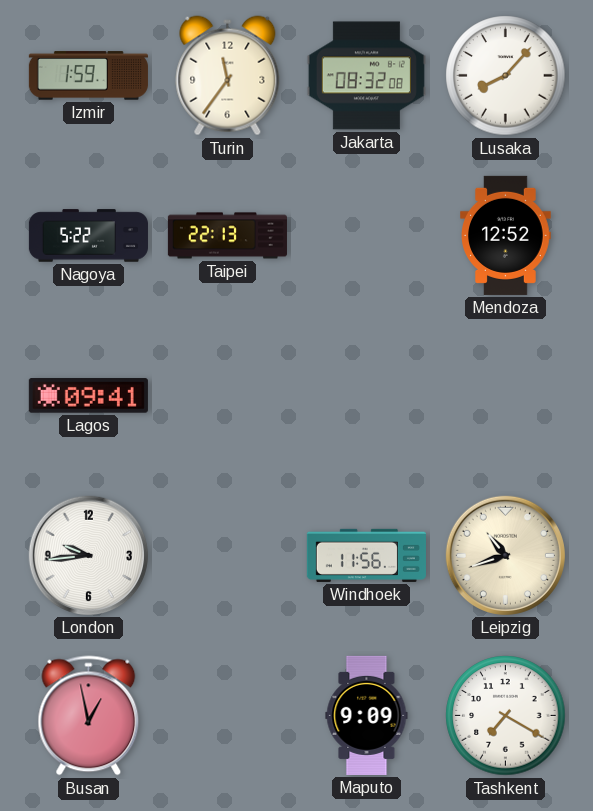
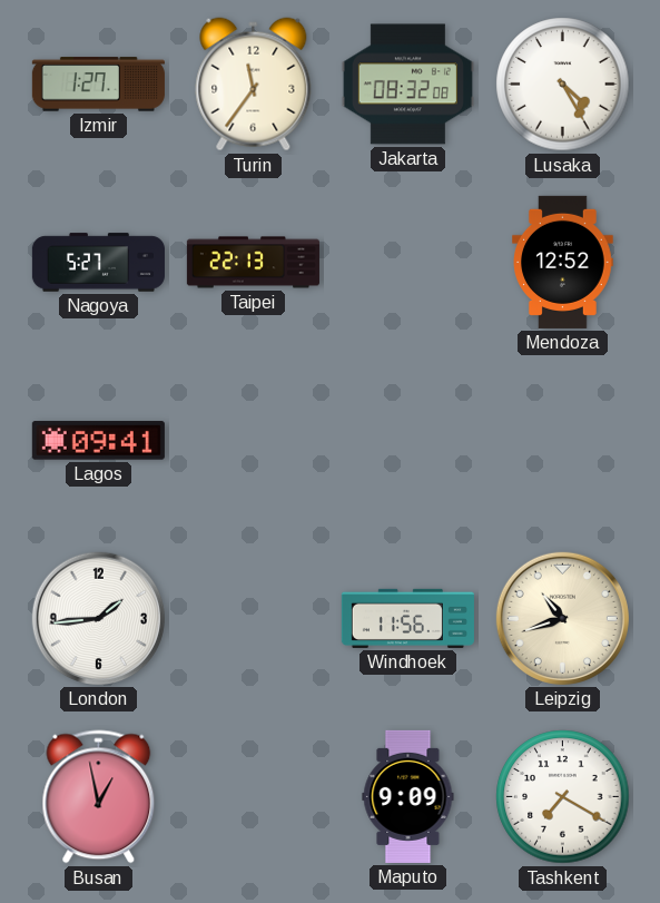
Izmir: 1:59 -> 1:27
Lusaka: 8:07 -> 4:25
Nagoya: 5:22 -> 5:27
London: 9:44 -> 1:44
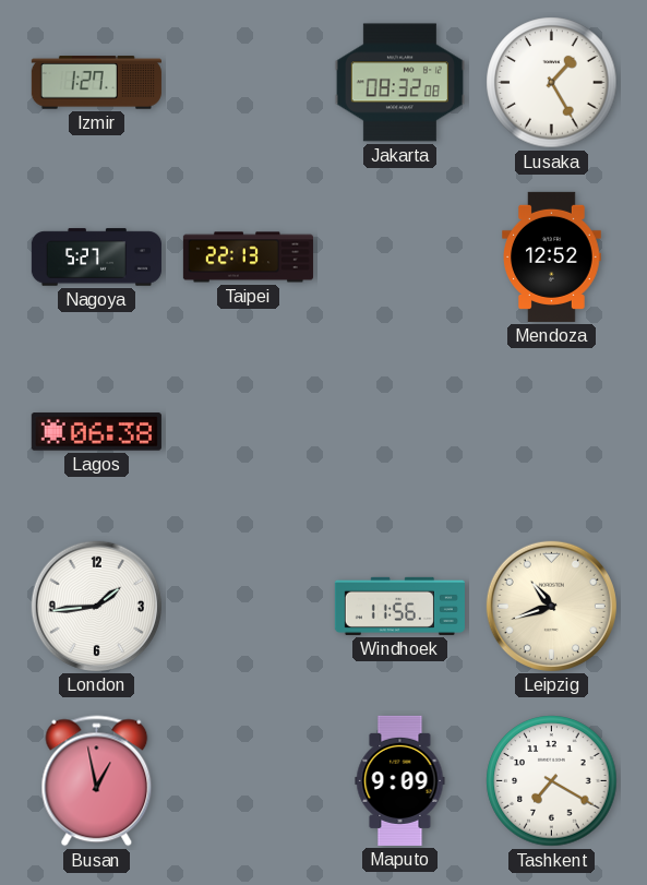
Turin: 11:36 -> none
Lusaka: 4:25 -> 1:25
Lagos: 09:41 -> 06:38
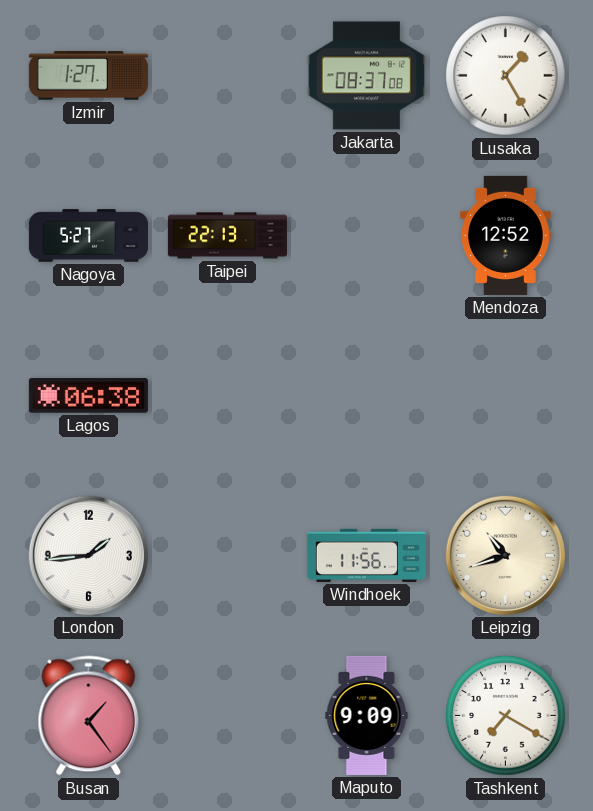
Jakarta: 08:32 -> 08:37
Busan: 12:58 -> 1:24
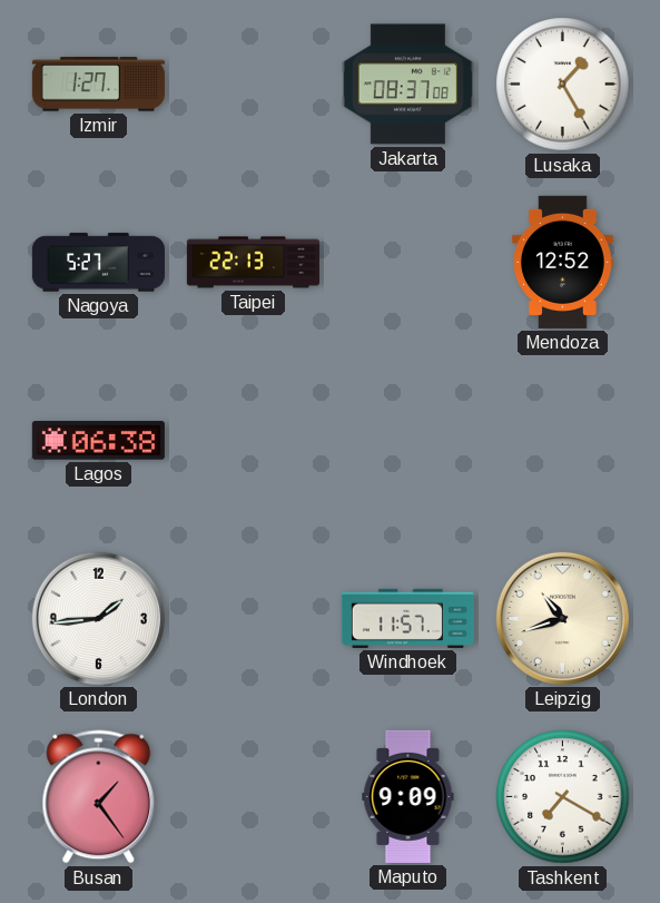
Windhoek: 11:56 -> 11:57
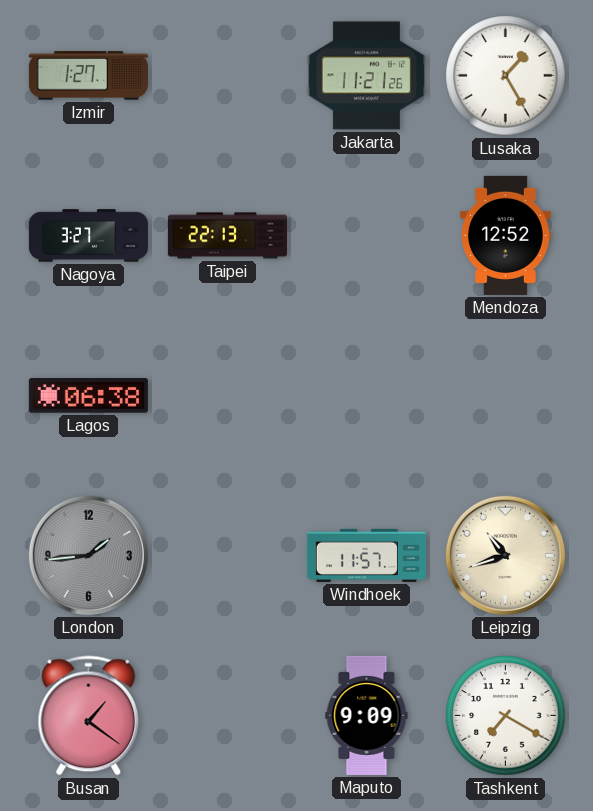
Jakarta: 08:37 -> 11:21
Nagoya: 5:27 -> 3:27
London dial: white -> grey
Busan: 1:24 -> 1:21
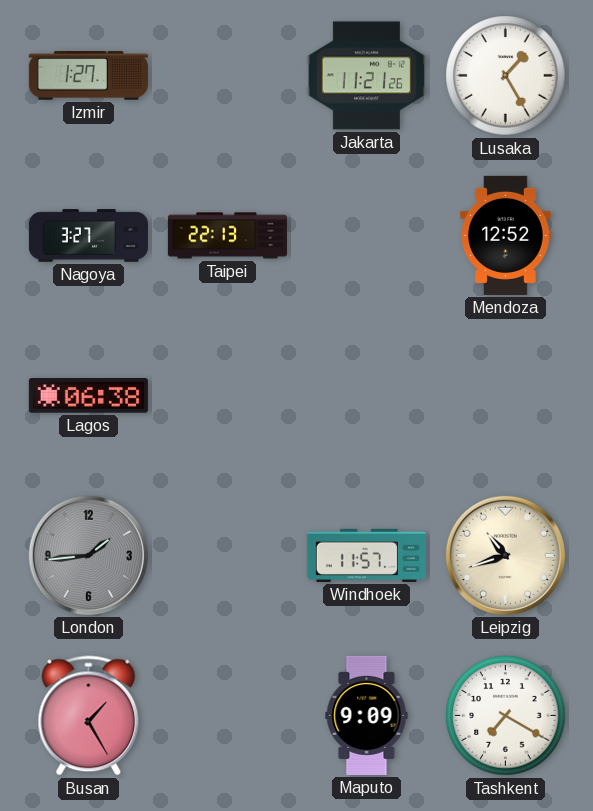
Busan: 1:21 -> 1:25
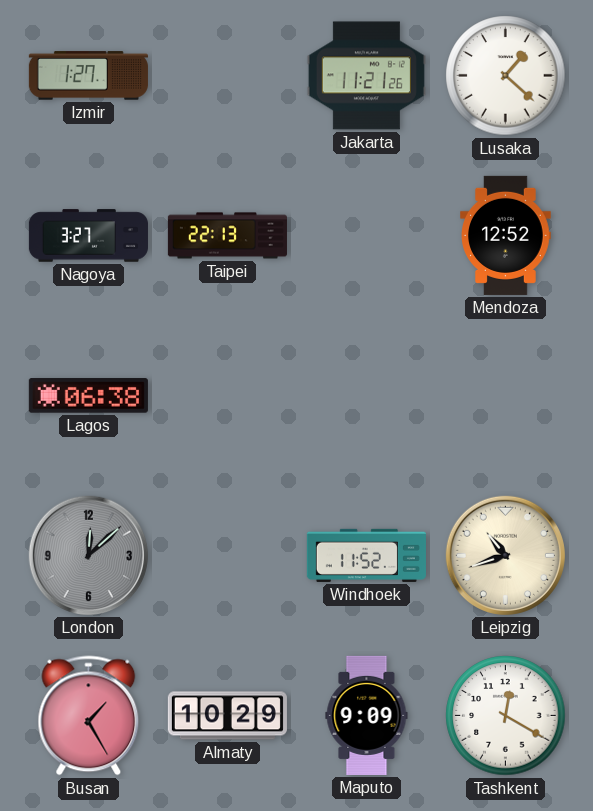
Lusaka: 1:25 -> 1:22
London: 1:44 -> 12:08
Windhoek: 11:57 -> 11:52
Almaty: none -> 10:29
Tashkent: 7:20 -> 12:20
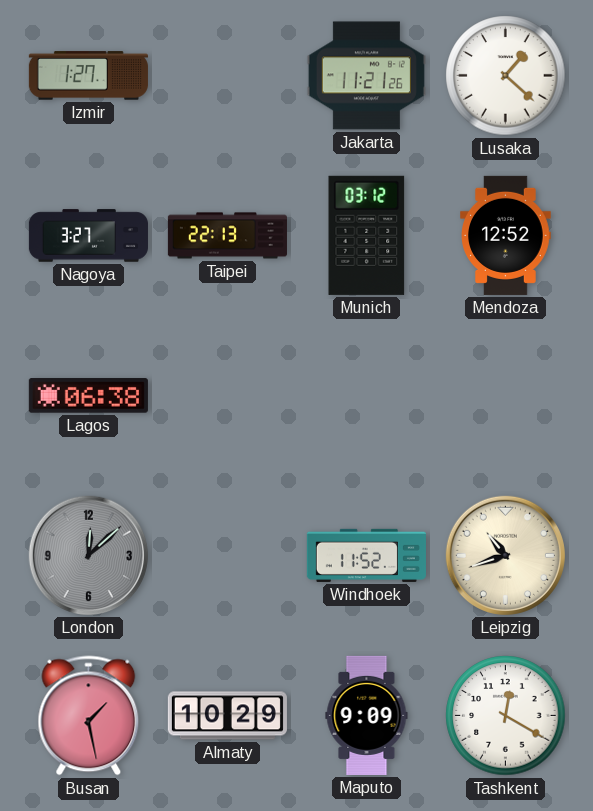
Munich: none -> 03:12
Busan: 1:25 -> 1:28
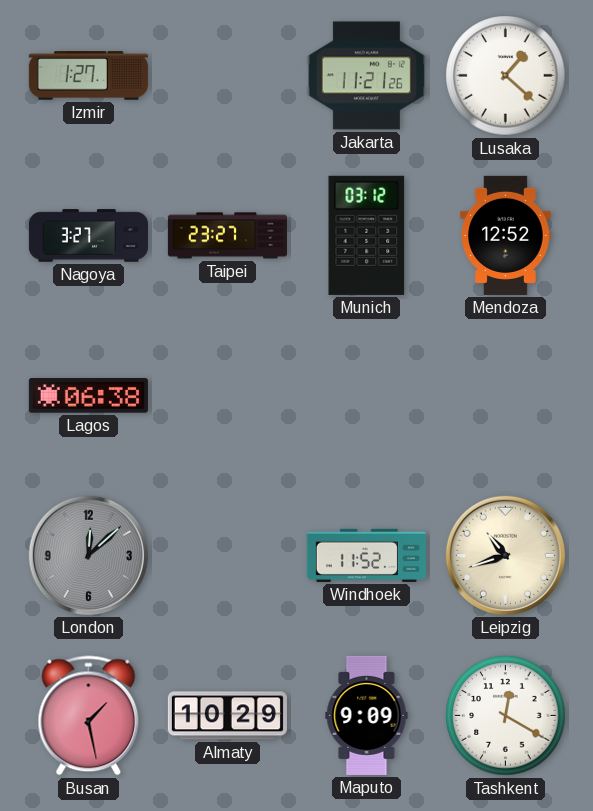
Taipei: 22:13 -> 23:27
